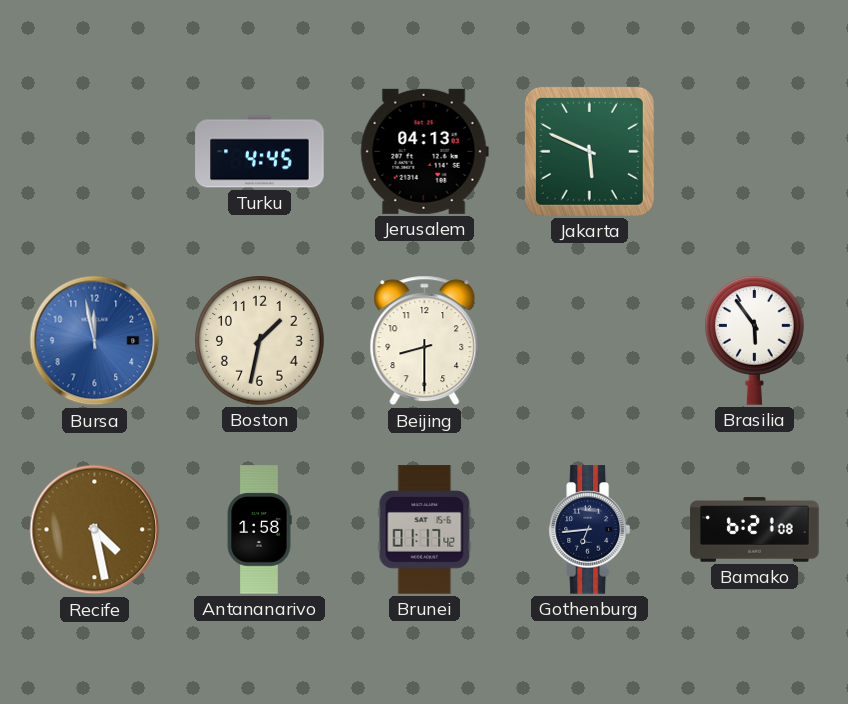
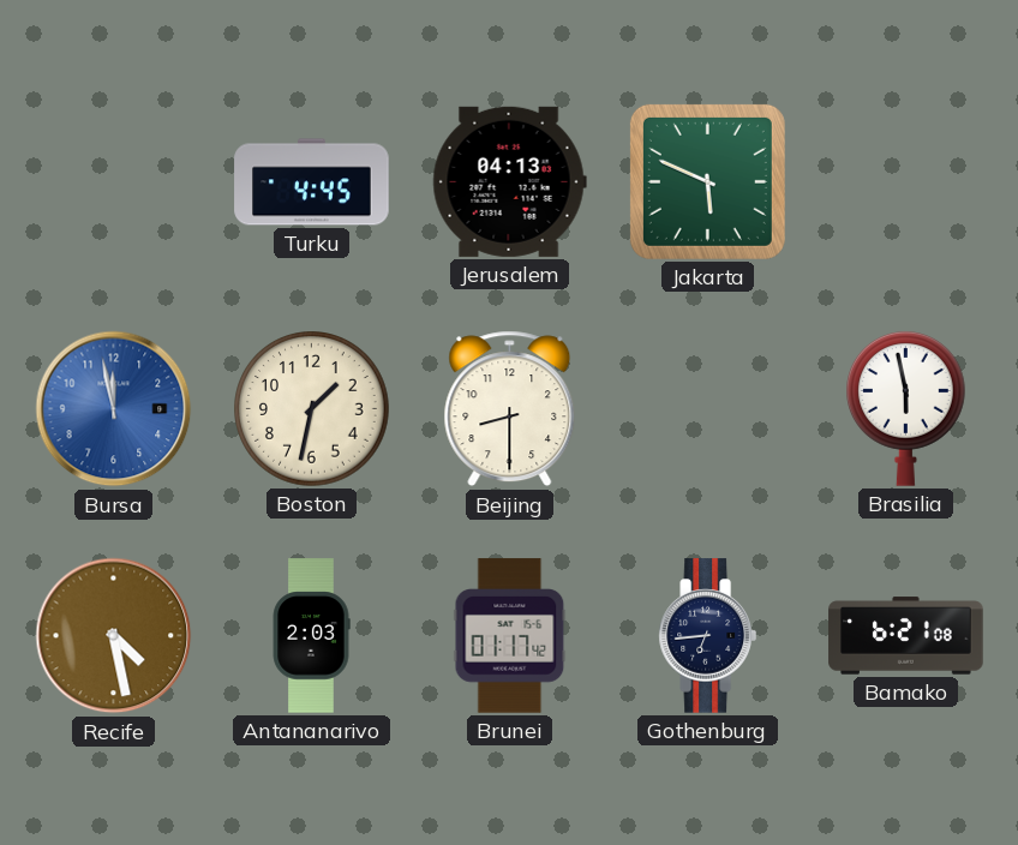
Brasilia: 5:54 -> 5:58
Antananarivo: 1:58 -> 2:03
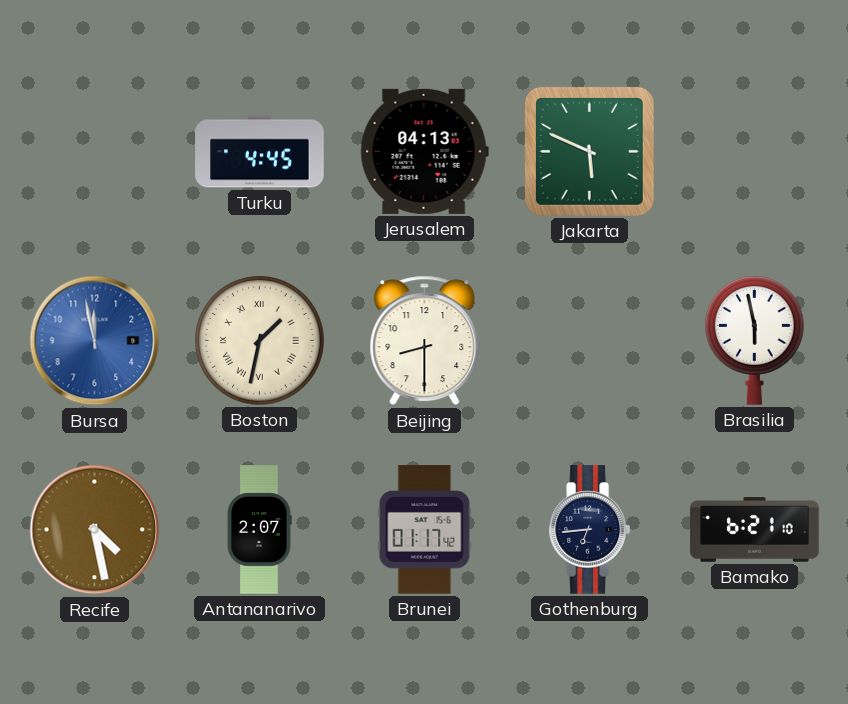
Boston numerals: Arabic -> Roman
Antananarivo: 2:03 -> 2:07
Bamako: 6:21:08 -> 6:21:10
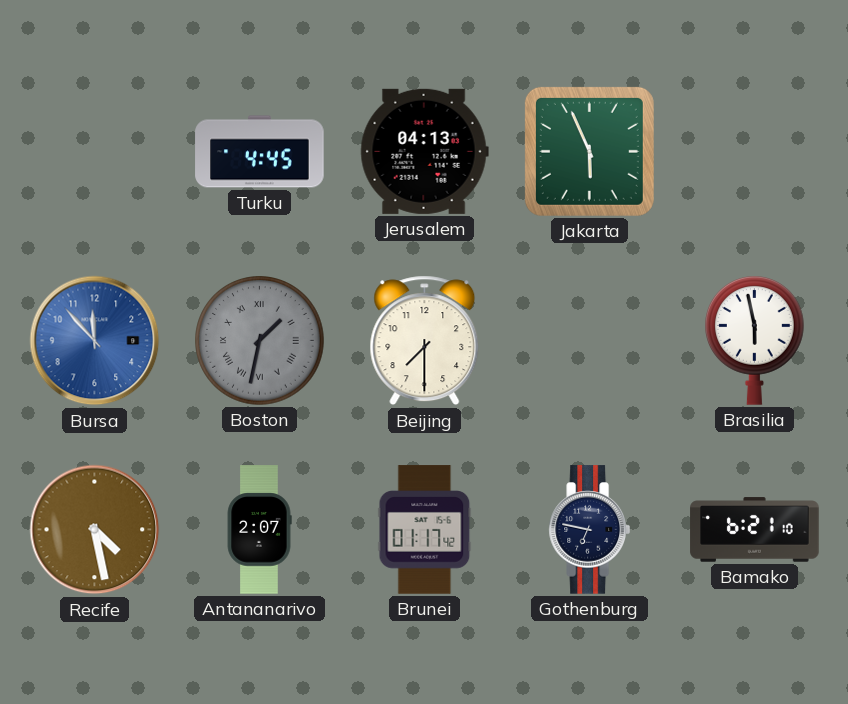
Jakarta: 5:49 -> 5:56
Bursa: 11:58 -> 11:53
Boston dial: cream -> grey
Beijing: 8:30 -> 7:30
Gothenburg: 6:44 -> 6:47
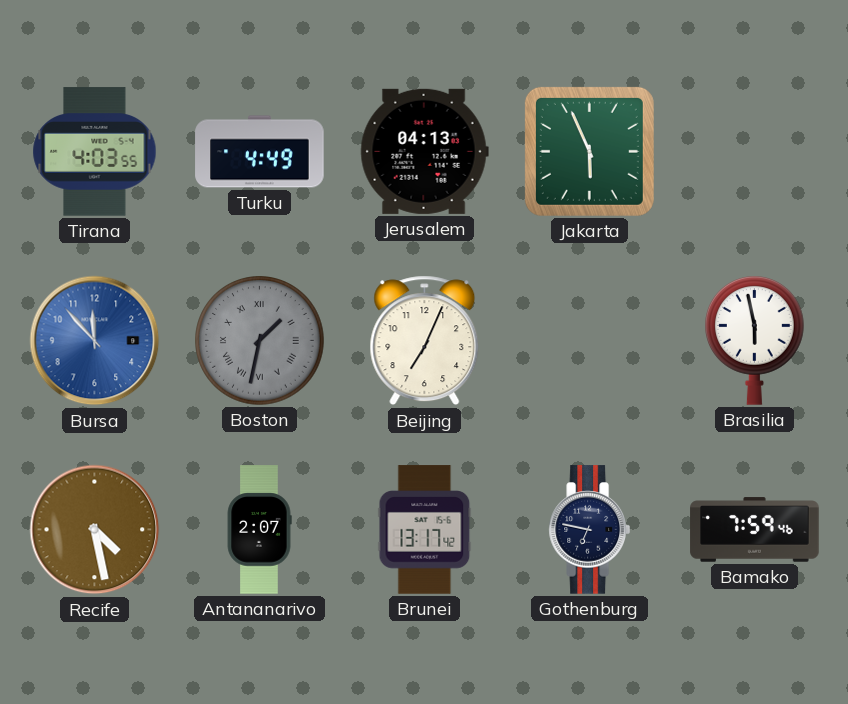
Tirana: none -> 4:03
Turku: 4:45 -> 4:49
Beijing: 7:30 -> 7:04
Brunei: 01:17 -> 13:17
Bamako: 6:21 -> 7:59
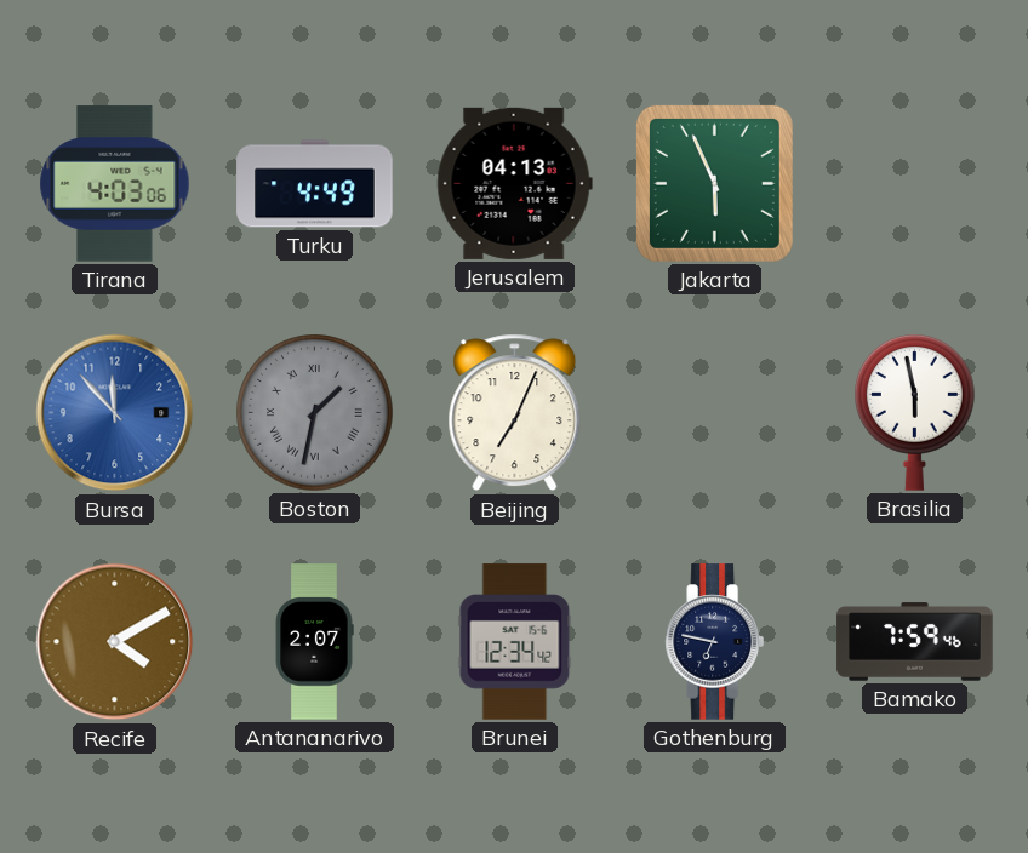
Tirana: 4:03:55 -> 4:03:06
Recife: 4:28 -> 4:10
Brunei: 13:17 -> 12:34
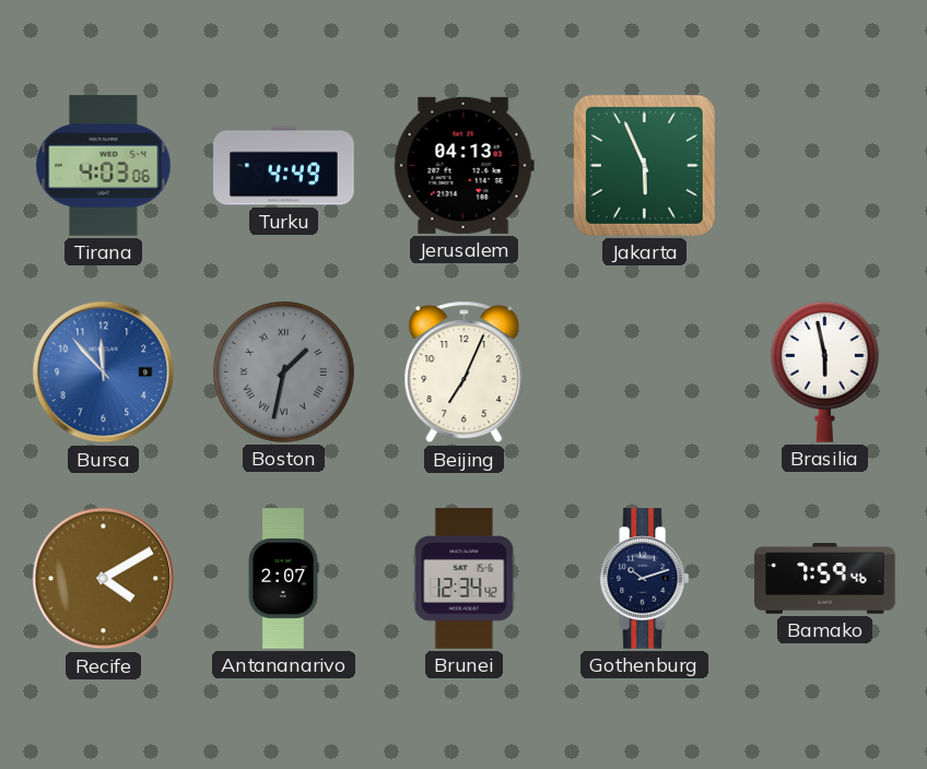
Gothenburg: 6:47 -> 10:12
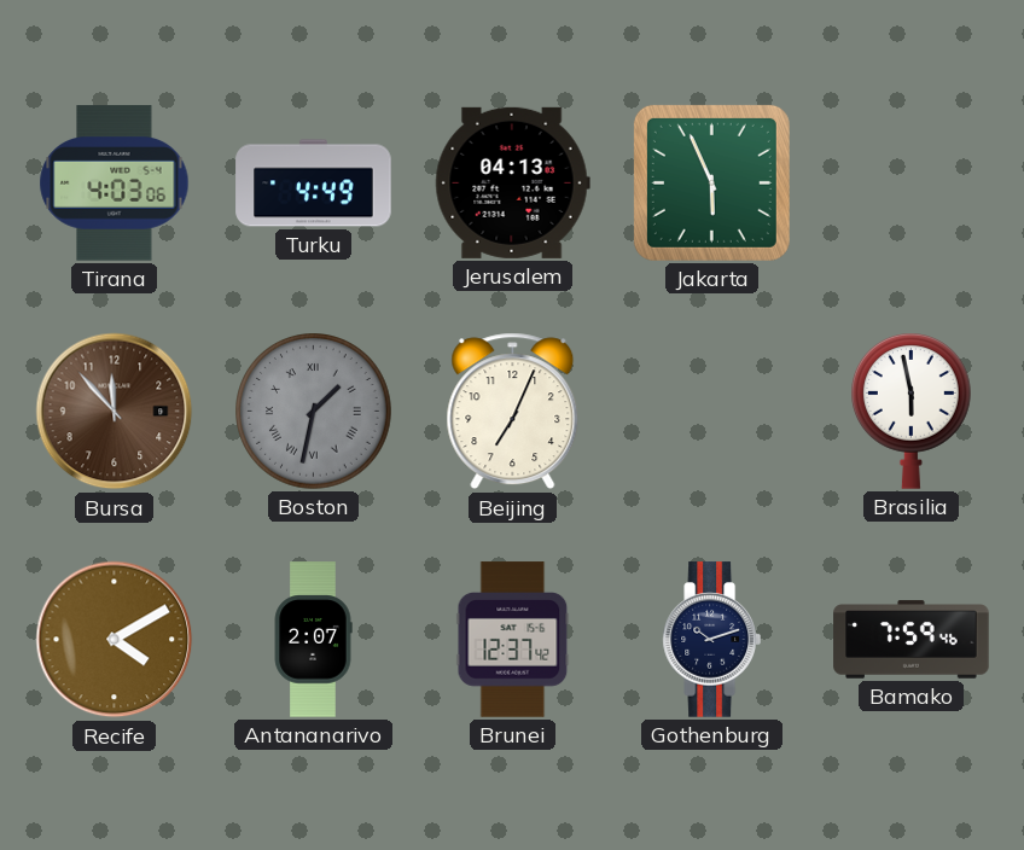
Bursa dial: blue -> brown
Brunei: 12:34 -> 12:37
